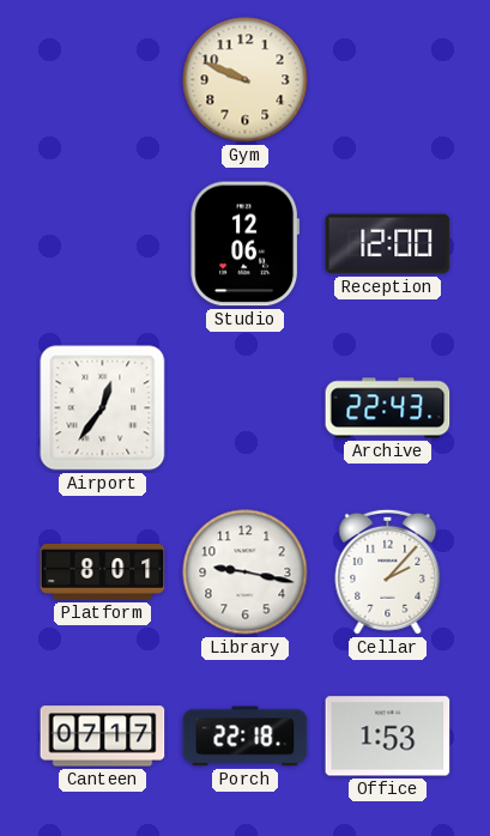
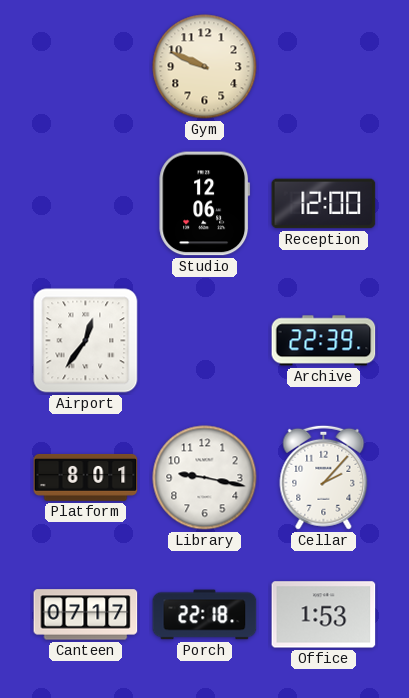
Archive: 22:43 -> 22:39
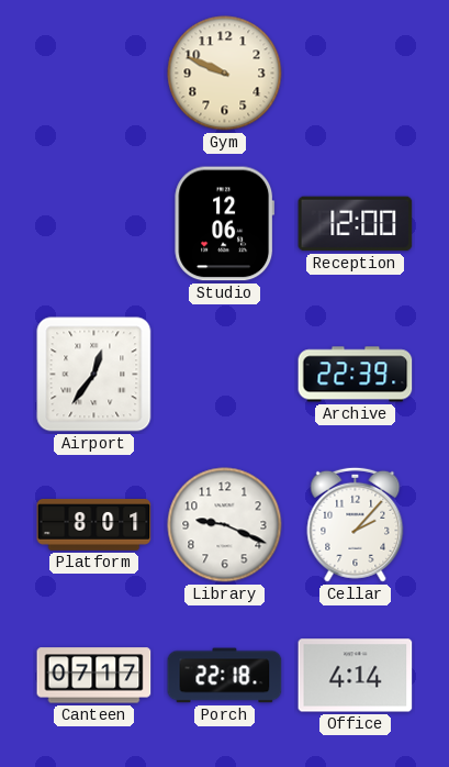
Library: 9:17 -> 9:19
Office: 1:53 -> 4:14
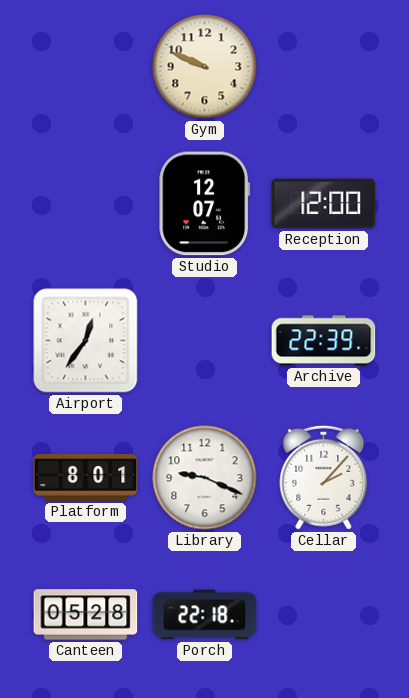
Studio: 12:06 -> 12:07
Canteen: 07:17 -> 05:28
Office: 4:14 -> none
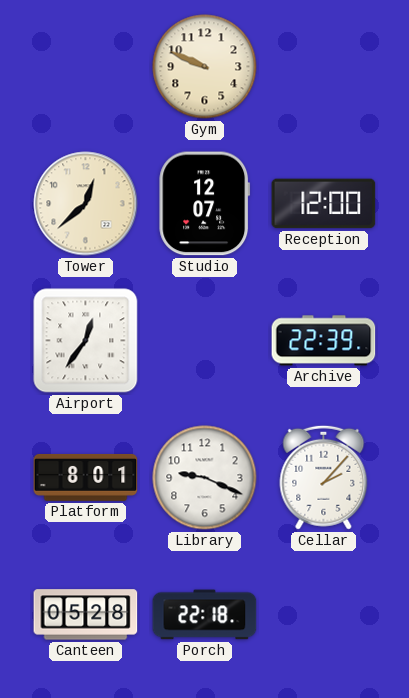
Tower: none -> 12:38
